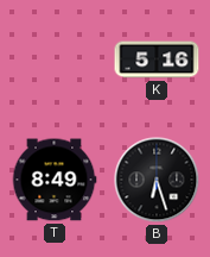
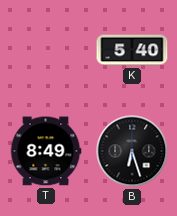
K: 5:16 -> 5:40
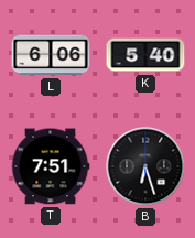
L: none -> 6:06
T: 8:49 -> 7:51
